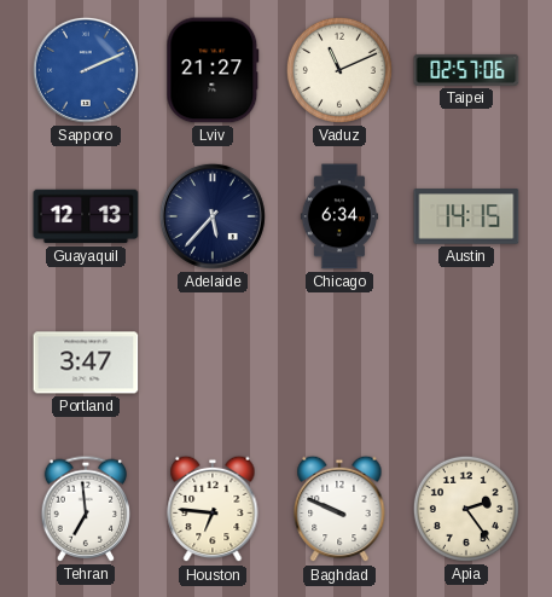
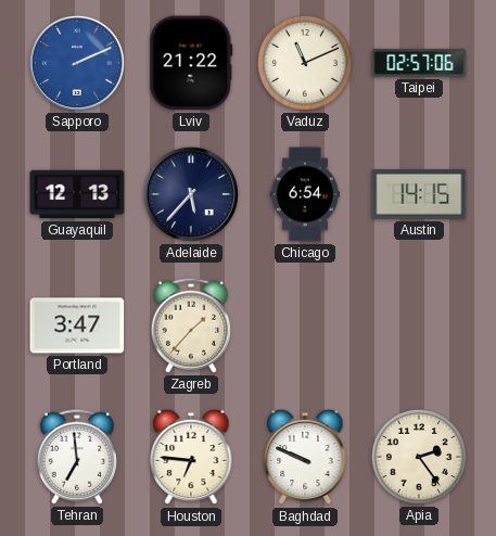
Lviv: 21:27 -> 21:22
Chicago: 6:34 -> 6:54
Zagreb: none -> 1:37
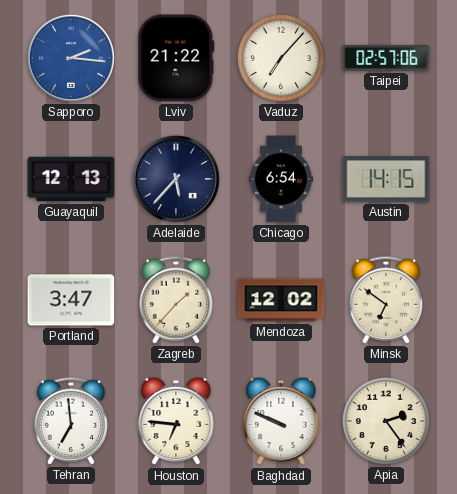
Sapporo: 2:11 -> 2:16
Vaduz: 11:11 -> 7:07
Mendoza: none -> 12:02
Minsk: none -> 6:51
